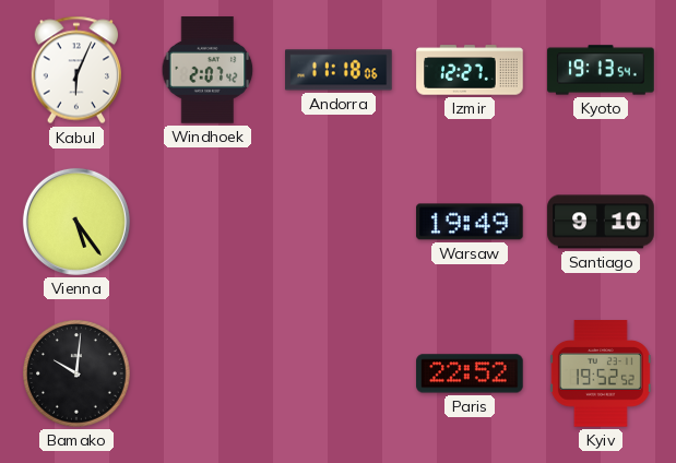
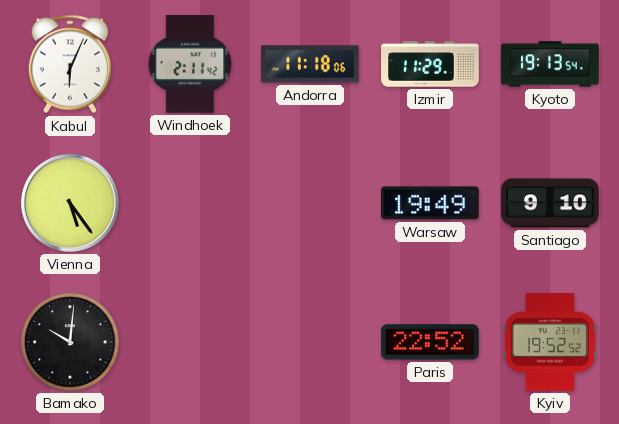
Windhoek: 2:07 -> 2:11
Izmir: 12:27 -> 11:29
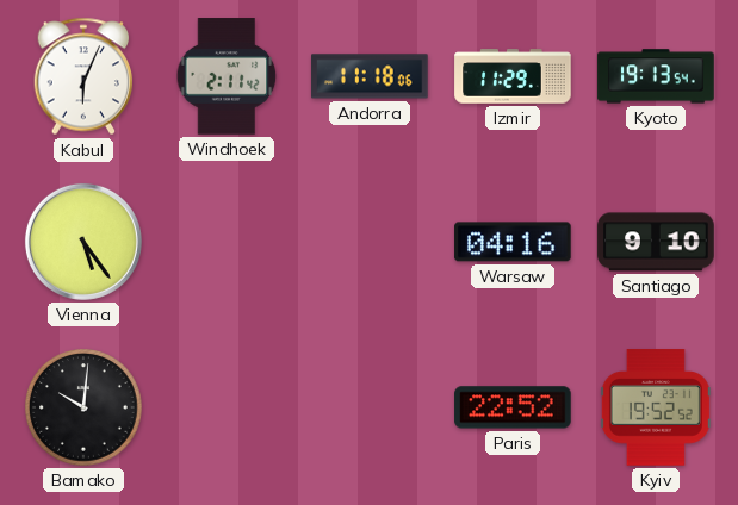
Warsaw: 19:49 -> 04:16
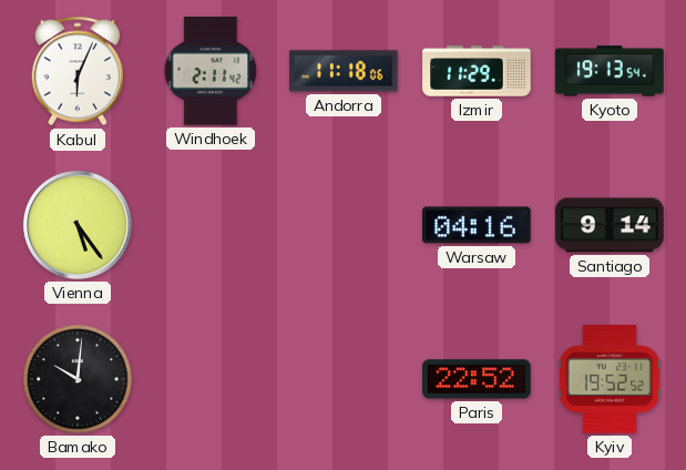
Santiago: 9:10 -> 9:14
